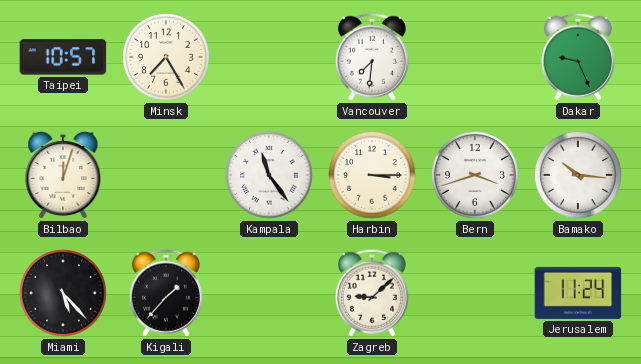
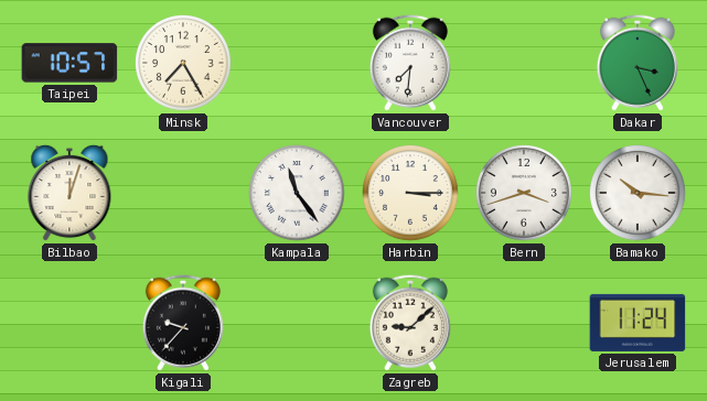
Dakar: 9:26 -> 3:26
Miami: 5:23 -> none
Kigali: 1:37 -> 9:37
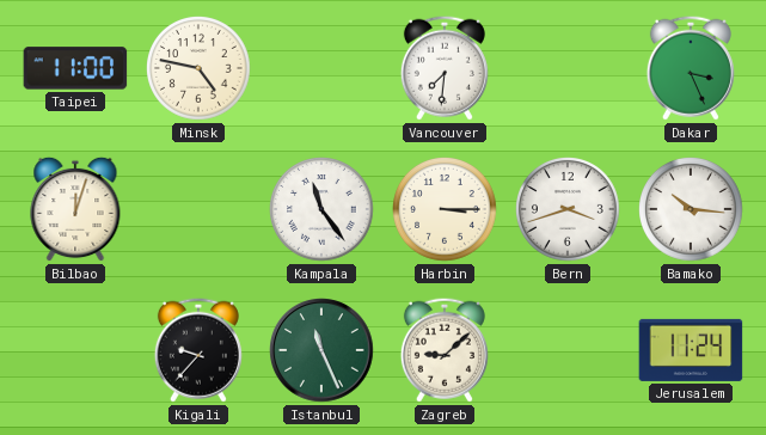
Taipei: 10:57 -> 11:00
Minsk: 7:25 -> 4:47
Istanbul: none -> 11:26
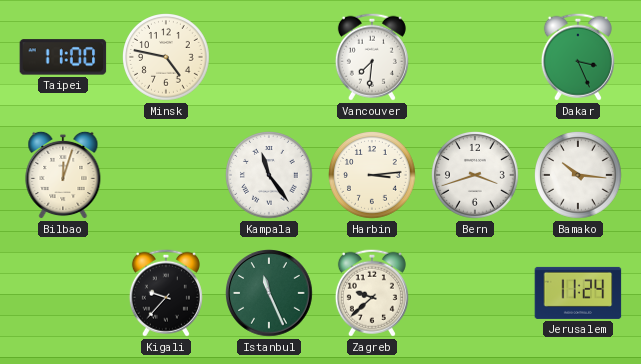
Harbin: 3:15 -> 3:14
Zagreb: 9:08 -> 9:38
